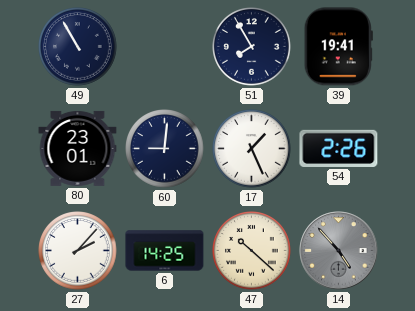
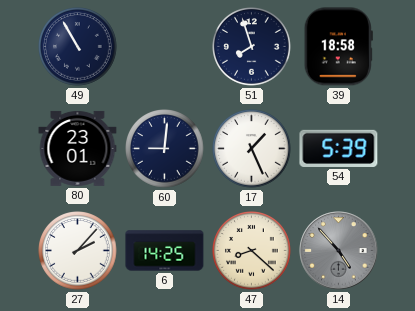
51: 7:55 -> 7:57
39: 19:41 -> 18:58
54: 2:26 -> 5:39
47: 10:22 -> 8:22
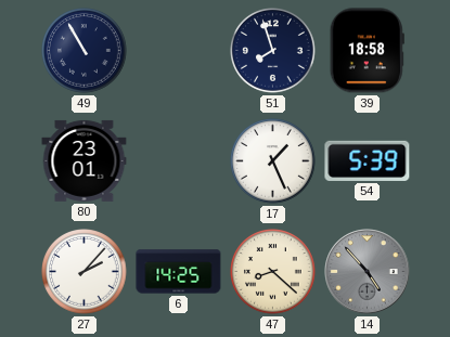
60: 9:01 -> none
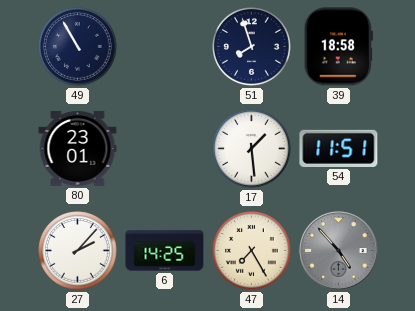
17: 1:26 -> 1:29
54: 5:39 -> 11:51
47: 8:22 -> 7:25
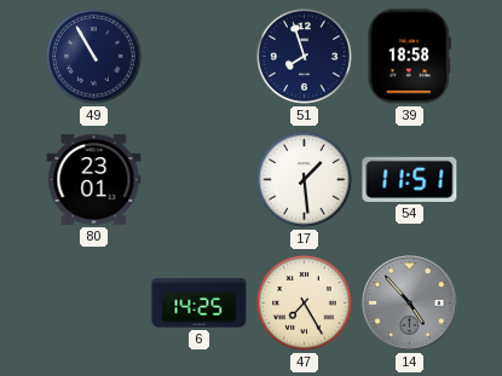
27: 2:07 -> none
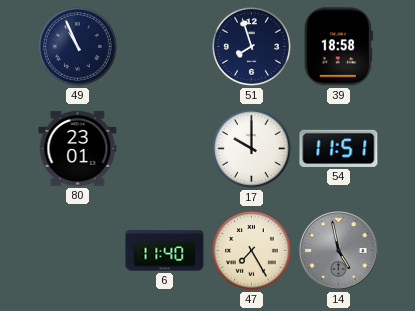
49: 10:55 -> 10:56
17: 1:29 -> 10:00
6: 14:25 -> 11:40
14: 4:53 -> 4:58
